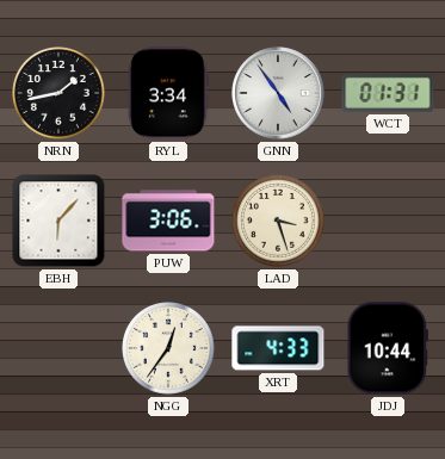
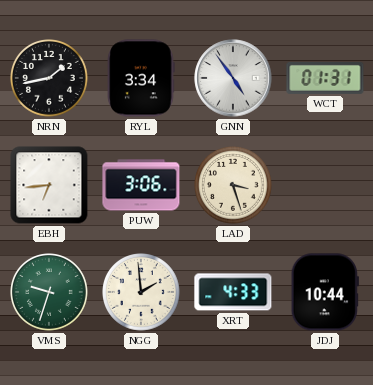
EBH: 6:07 -> 6:44
VMS: none -> 9:33
NGG: 12:36 -> 1:59
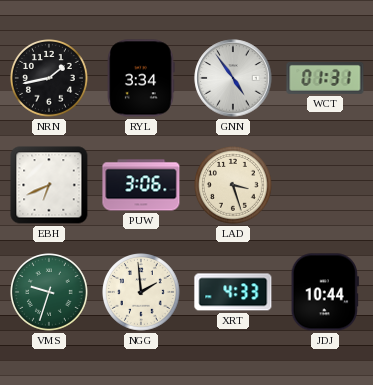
EBH: 6:44 -> 6:41
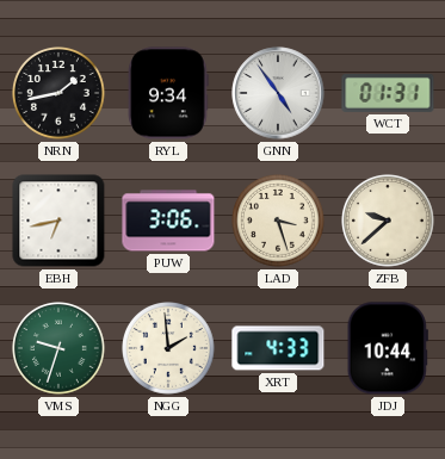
RYL: 3:34 -> 9:34
EBH: 6:41 -> 6:43
ZFB: none -> 9:38
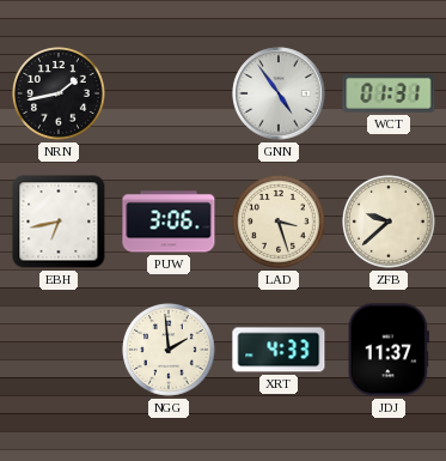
RYL: 9:34 -> none
VMS: 9:33 -> none
JDJ: 10:44 -> 11:37
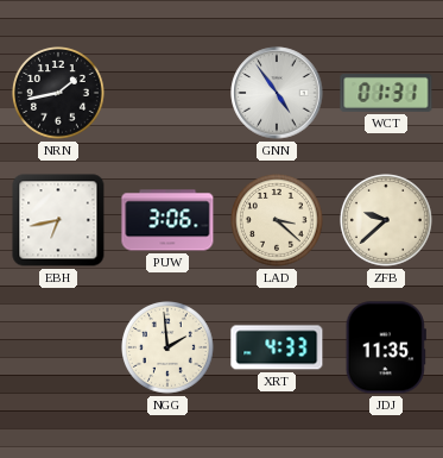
LAD: 3:27 -> 3:22
JDJ: 11:37 -> 11:35
